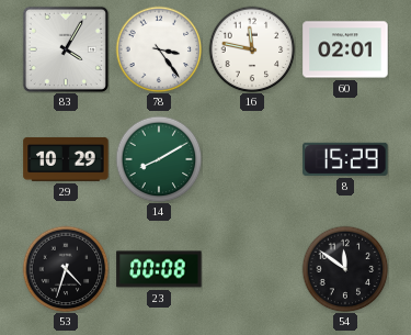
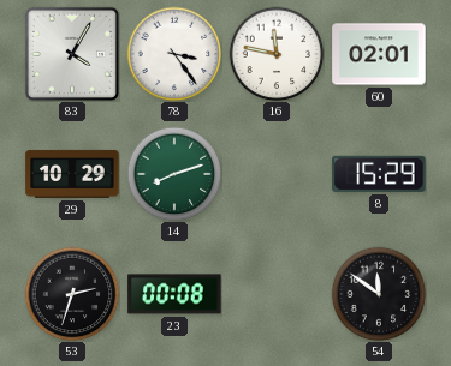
14: 8:10 -> 8:12
53: 4:33 -> 2:33
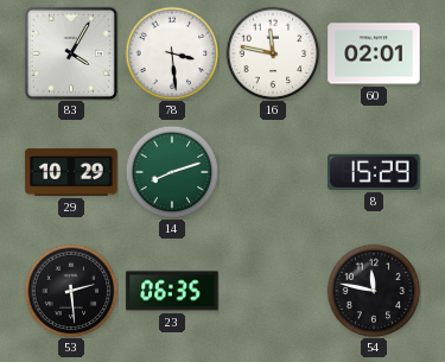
78: 3:24 -> 3:29
53: 2:33 -> 2:29
23: 00:08 -> 06:35
54: 11:51 -> 11:47
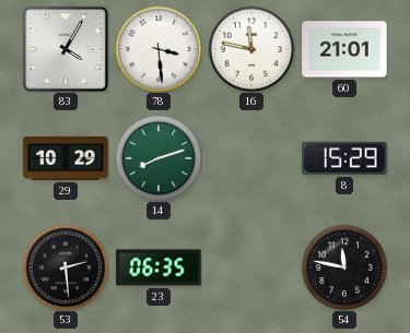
60: 02:01 -> 21:01
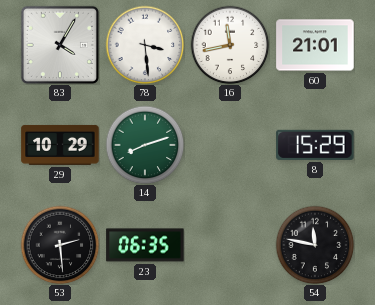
16: 11:47 -> 11:43
